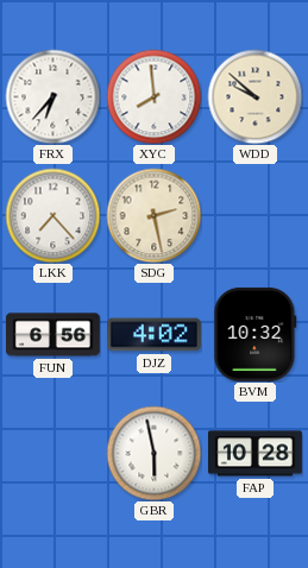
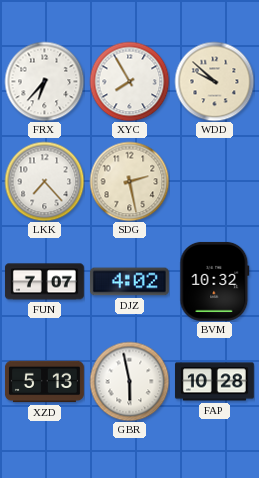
XYC: 7:59 -> 7:55
FUN: 6:56 -> 7:07
XZD: none -> 5:13
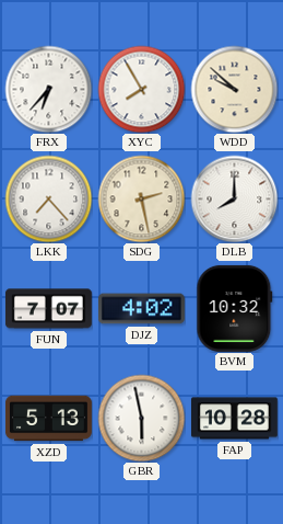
DLB: none -> 8:00
